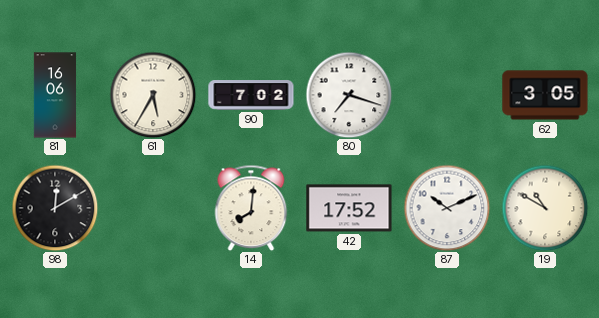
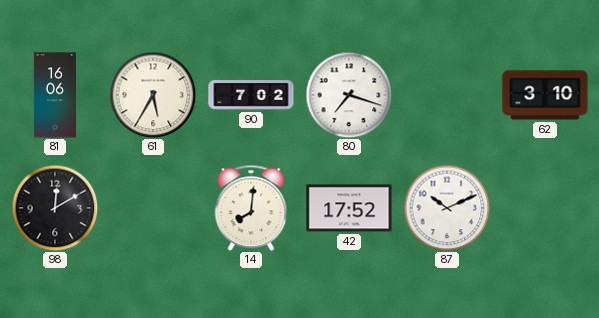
62: 3:05 -> 3:10
19: 10:50 -> none
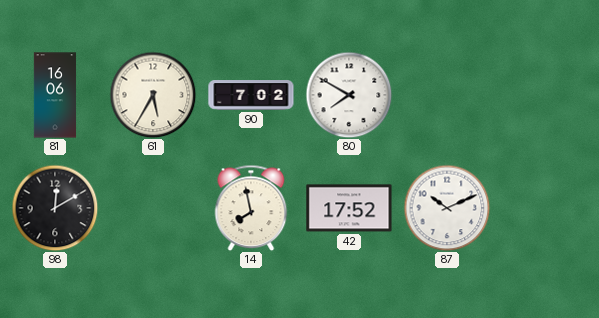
80: 7:18 -> 7:50
62: 3:10 -> none
14: 8:01 -> 7:58
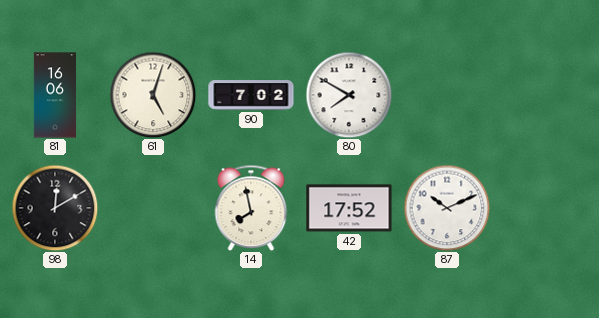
61: 5:35 -> 5:03
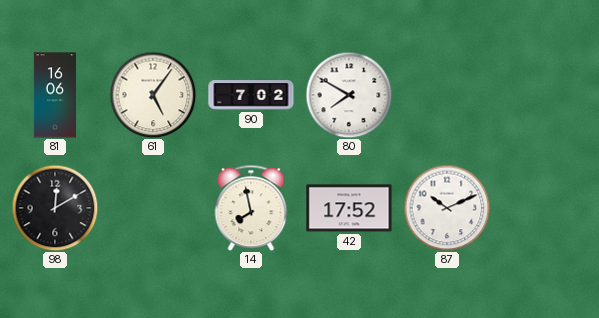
61: 5:03 -> 5:06
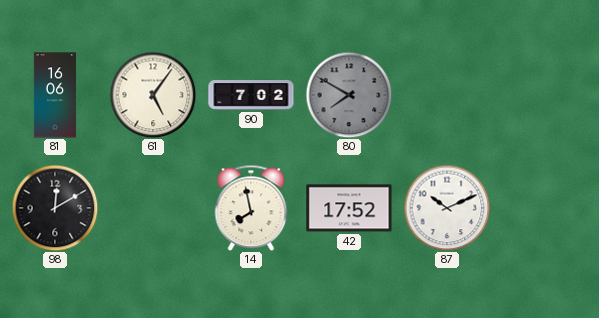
80 dial: white -> grey
